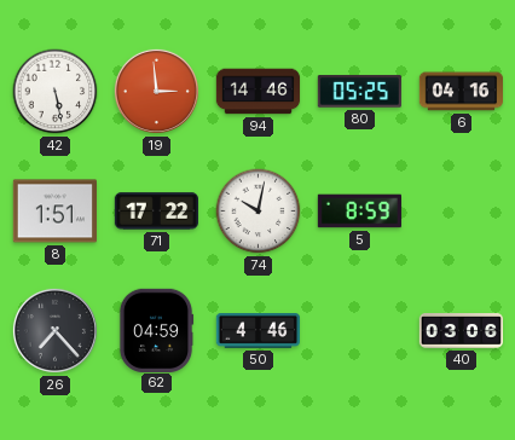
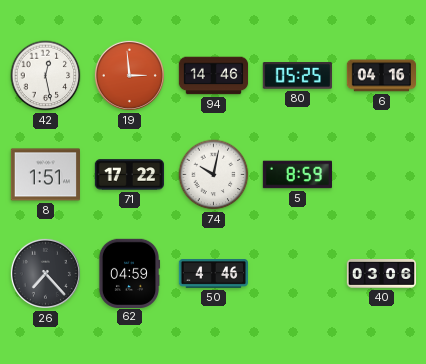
42: 5:28 -> 12:28
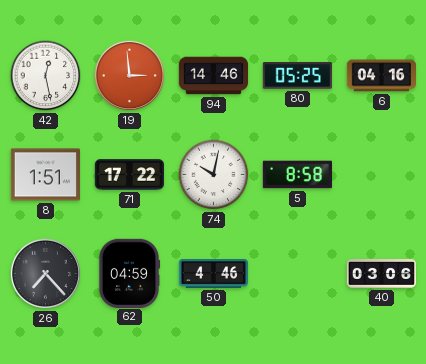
5: 8:59 -> 8:58
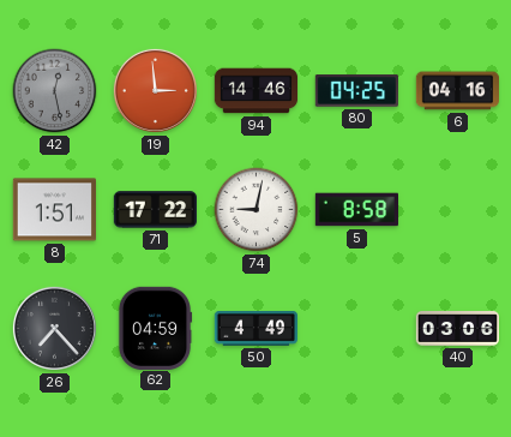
42 dial: white -> grey
80: 05:25 -> 04:25
74: 10:02 -> 9:02
50: 4:46 -> 4:49
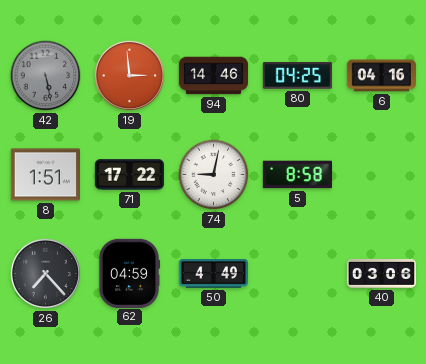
42: 12:28 -> 5:28
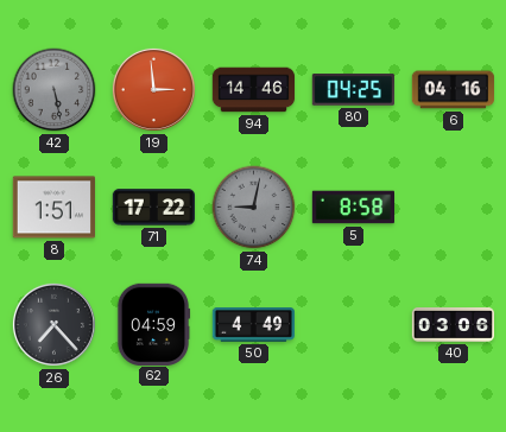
74 dial: white -> grey
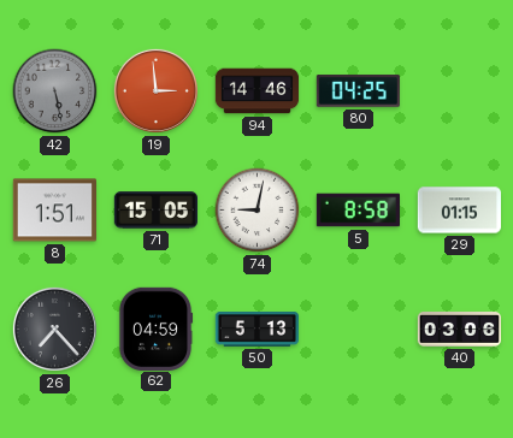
6: 04:16 -> none
71: 17:22 -> 15:05
74 dial: grey -> white
29: none -> 01:15
50: 4:49 -> 5:13
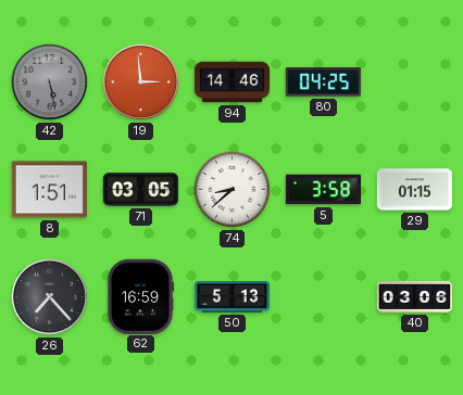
71: 15:05 -> 03:05
74: 9:02 -> 8:38
5: 8:58 -> 3:58
62: 04:59 -> 16:59
